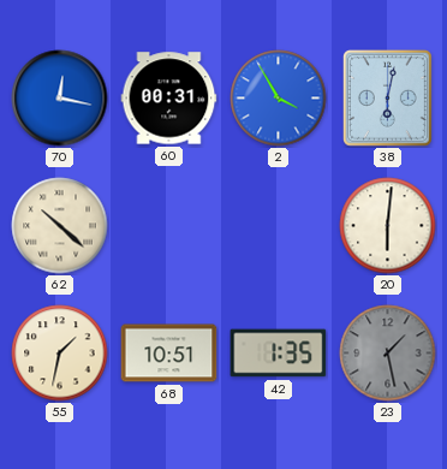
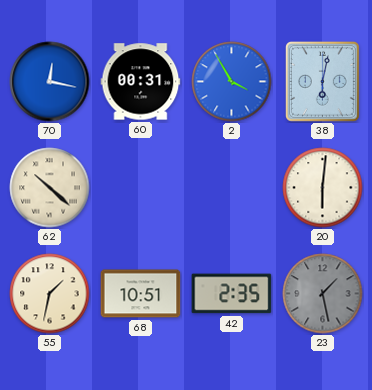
42: 1:35 -> 2:35
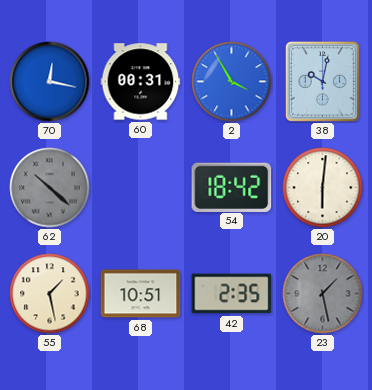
38: 6:02 -> 10:02
62 dial: cream -> grey
54: none -> 18:42
55: 1:32 -> 1:28
